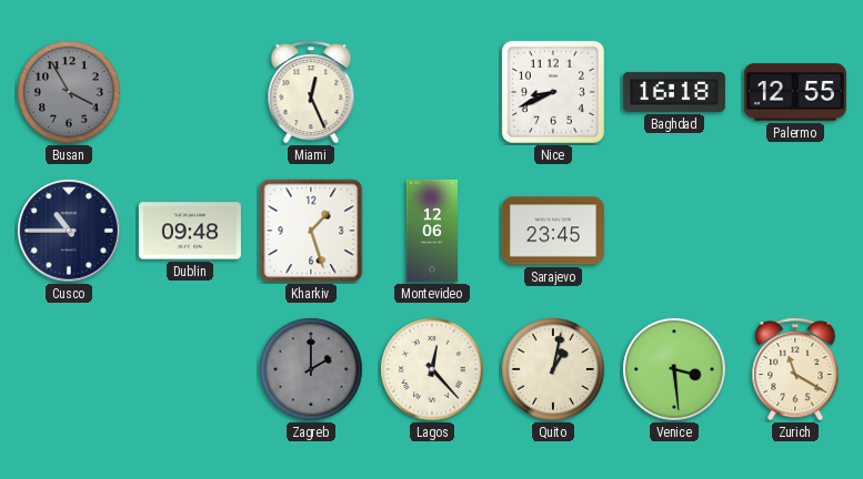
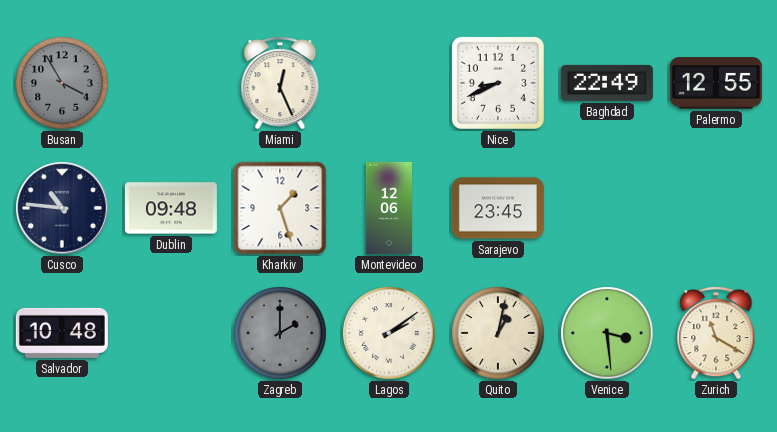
Baghdad: 16:18 -> 22:49
Cusco: 10:45 -> 10:46
Salvador: none -> 10:48
Lagos: 12:23 -> 2:09
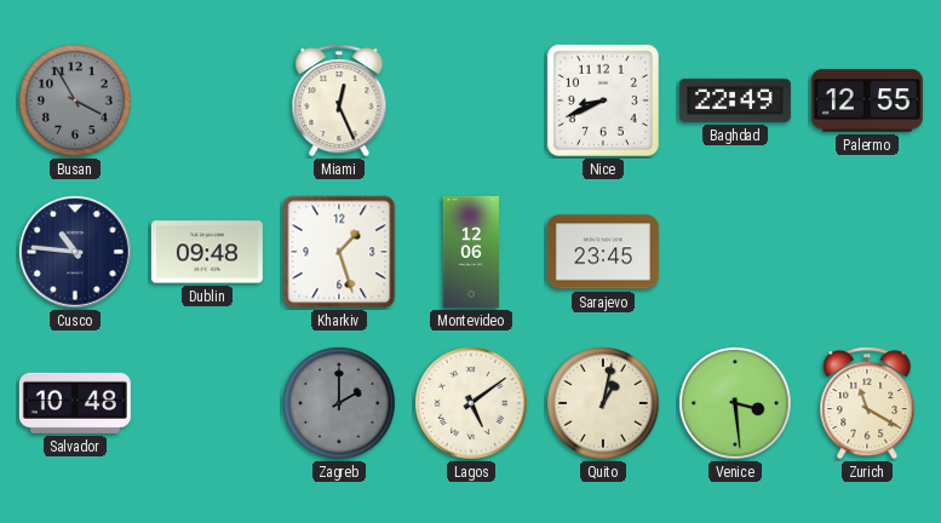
Lagos: 2:09 -> 5:09
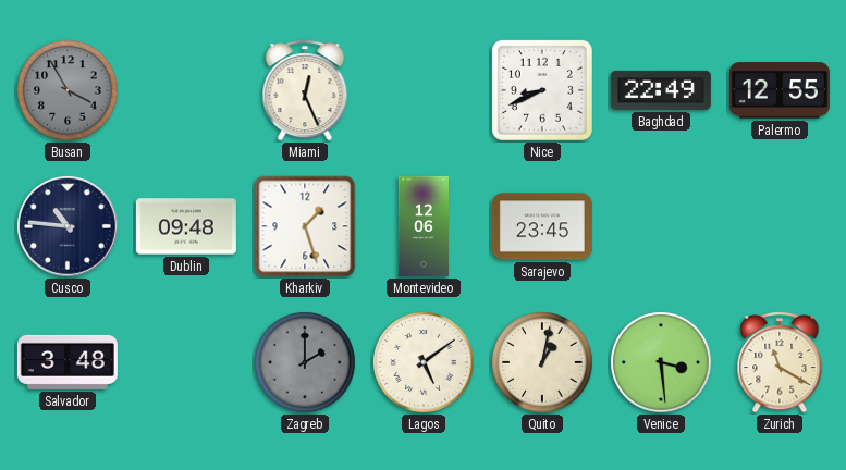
Salvador: 10:48 -> 3:48
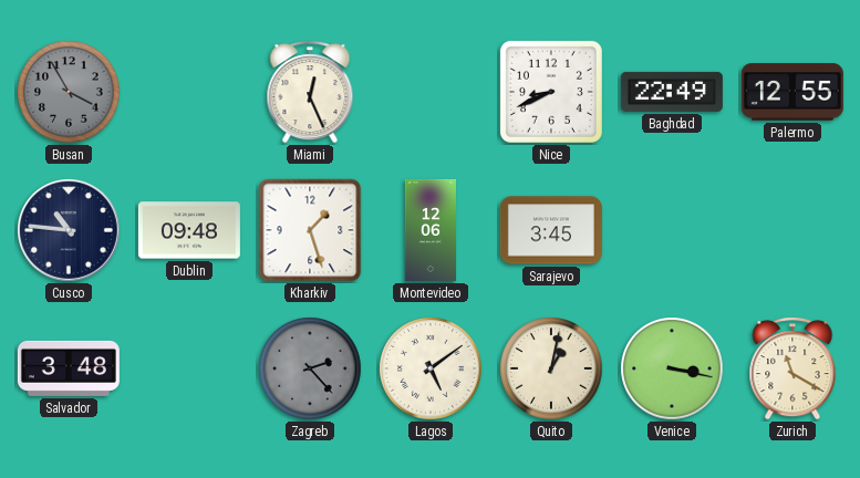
Sarajevo: 23:45 -> 3:45
Zagreb: 2:00 -> 2:23
Venice: 3:29 -> 3:17
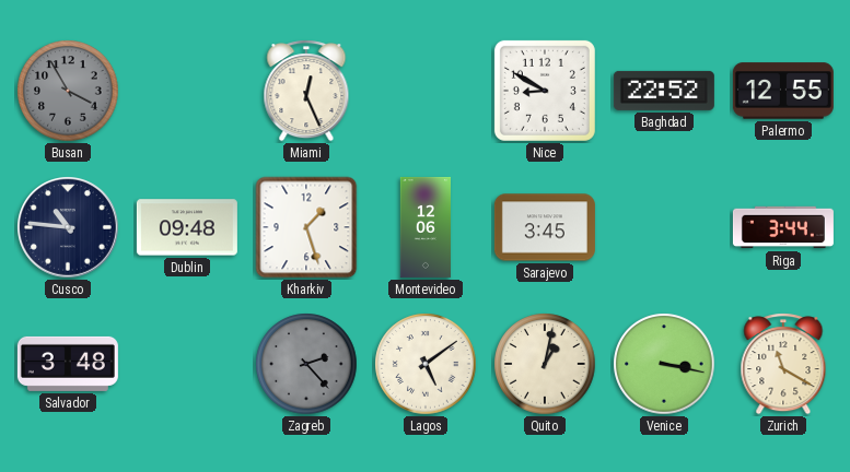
Nice: 8:41 -> 8:50
Baghdad: 22:49 -> 22:52
Riga: none -> 3:44
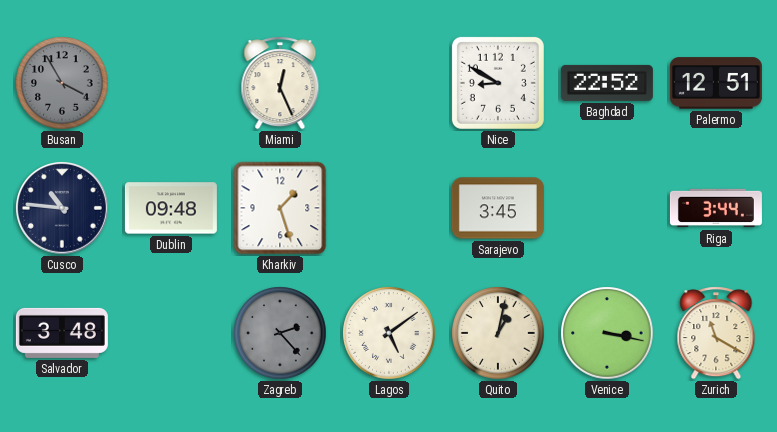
Palermo: 12:55 -> 12:51
Montevideo: 12:06 -> none
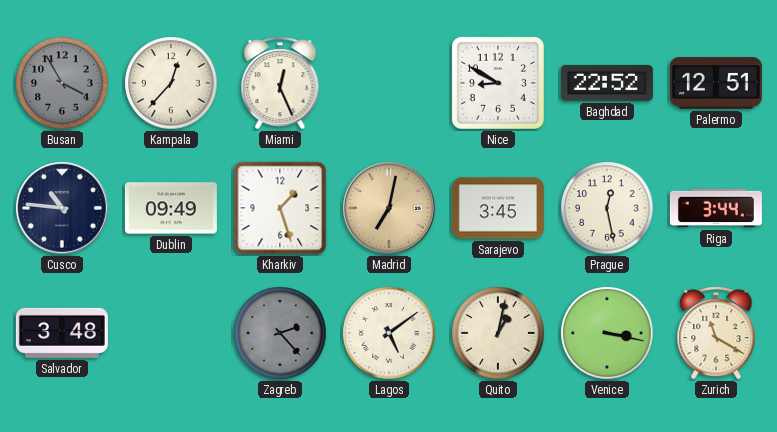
Kampala: none -> 12:37
Dublin: 09:48 -> 09:49
Madrid: none -> 7:02
Prague: none -> 12:28
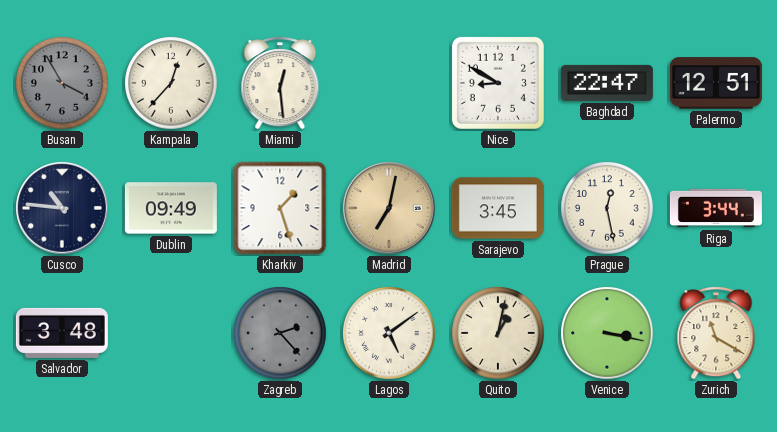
Miami: 12:26 -> 12:29
Baghdad: 22:52 -> 22:47
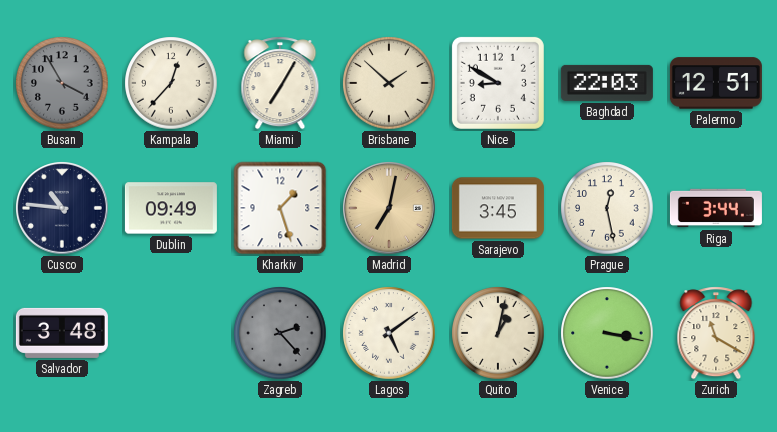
Miami: 12:29 -> 7:05
Brisbane: none -> 1:52
Baghdad: 22:47 -> 22:03
